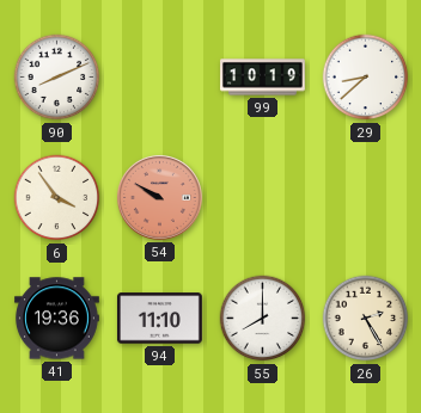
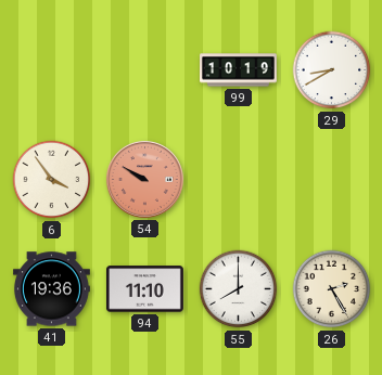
90: 8:11 -> none
29: 8:38 -> 8:40
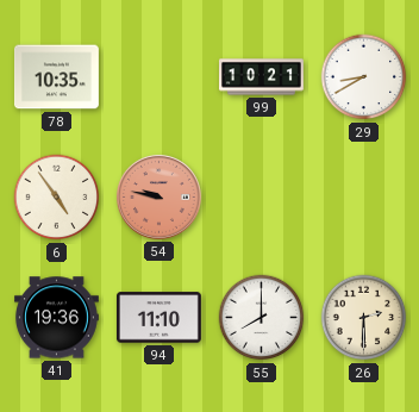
78: none -> 10:35
99: 10:19 -> 10:21
6: 3:54 -> 4:54
54: 9:50 -> 9:47
26: 2:25 -> 2:30
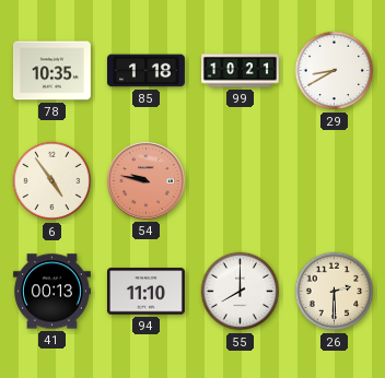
85: none -> 1:18
41: 19:36 -> 00:13
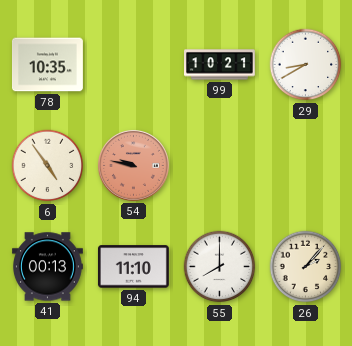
85: 1:18 -> none
26: 2:30 -> 2:07
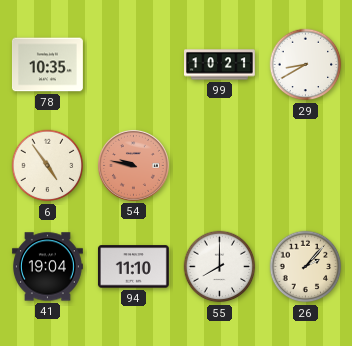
41: 00:13 -> 19:04
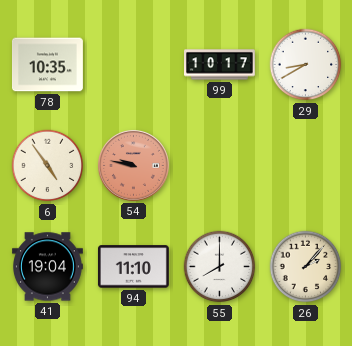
99: 10:21 -> 10:17
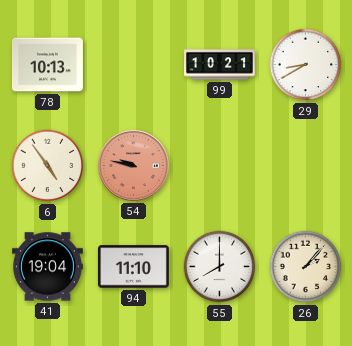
78: 10:35 -> 10:13
99: 10:17 -> 10:21
